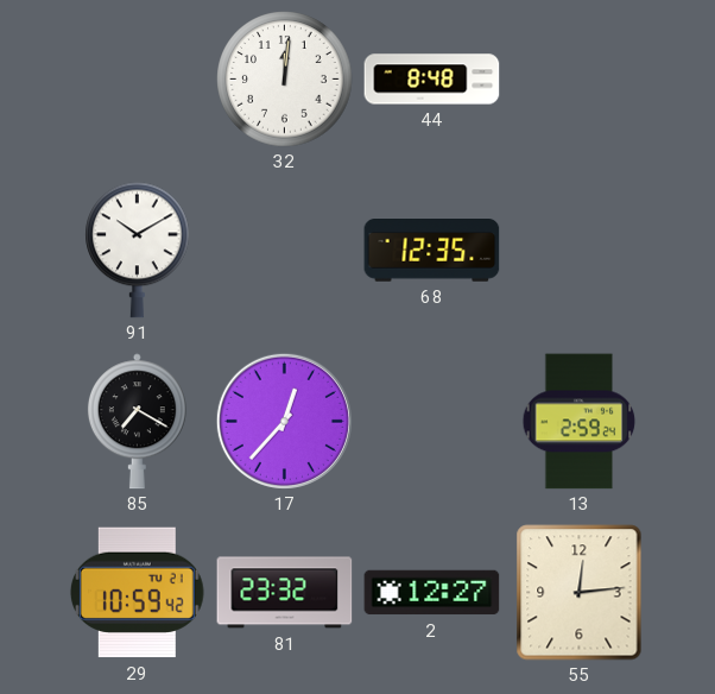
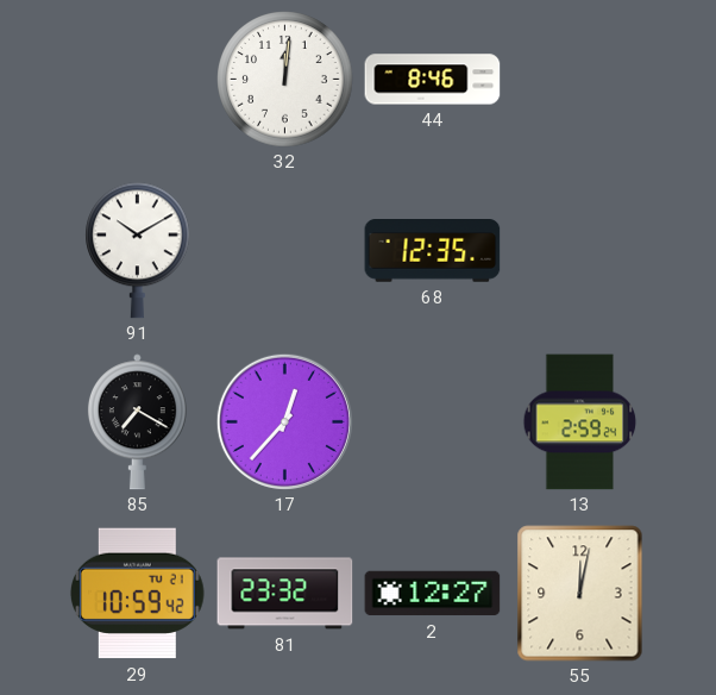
44: 8:48 -> 8:46
55: 12:14 -> 12:02
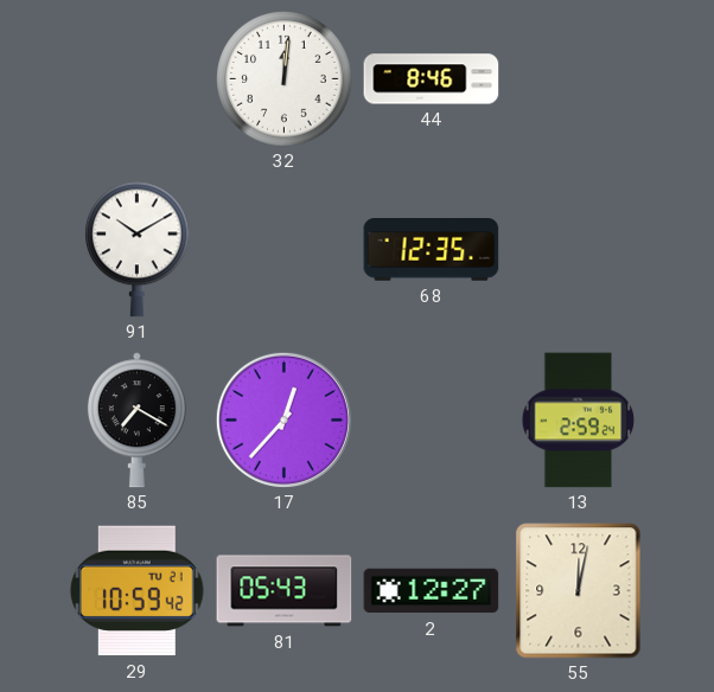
81: 23:32 -> 05:43
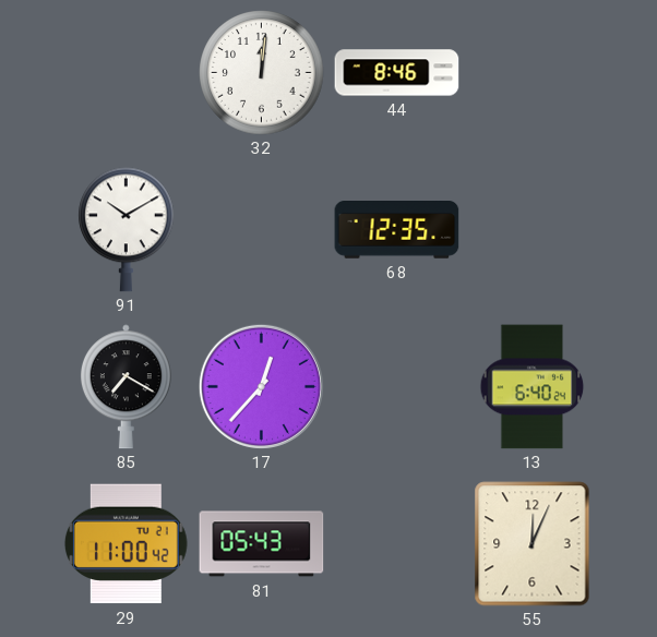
13: 2:59 -> 6:40
29: 10:59 -> 11:00
2: 12:27 -> none
55: 12:02 -> 12:04
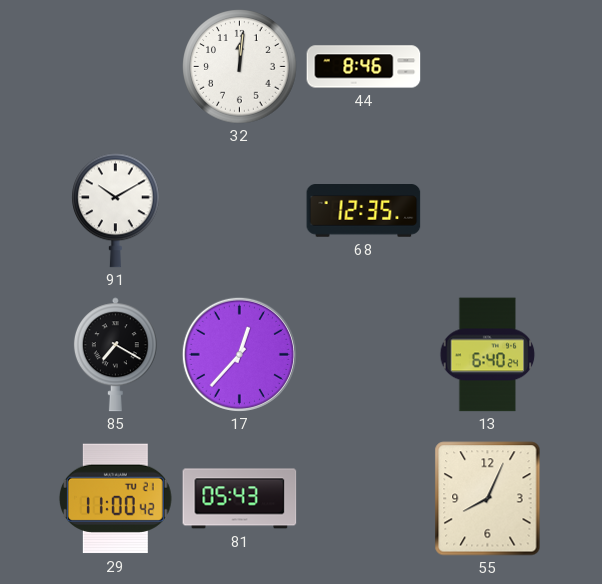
55: 12:04 -> 8:04
